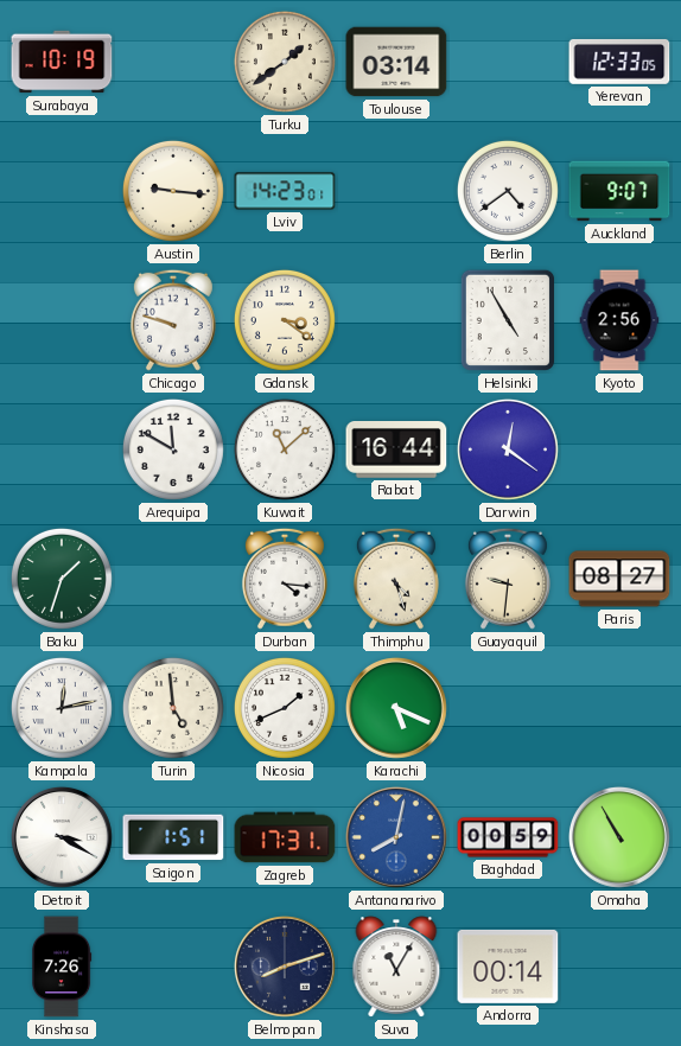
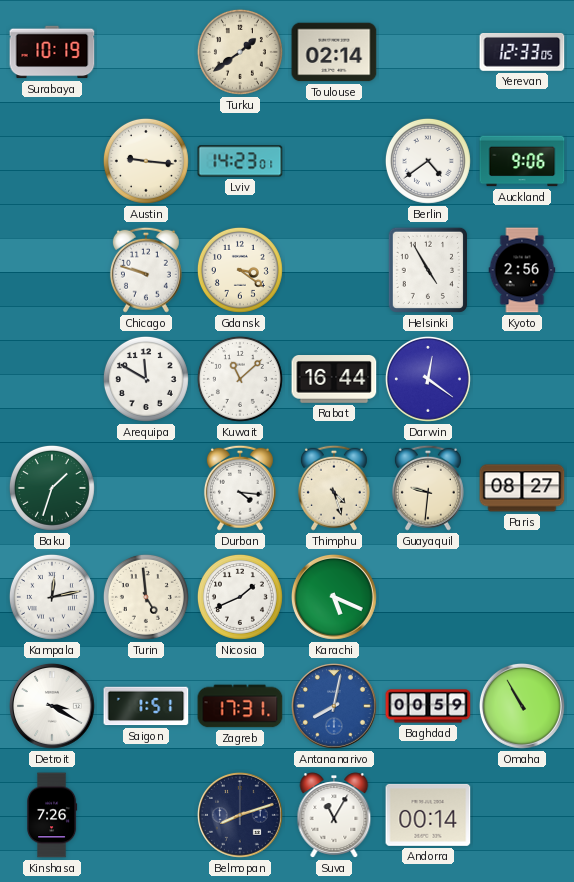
Toulouse: 03:14 -> 02:14
Auckland: 9:07 -> 9:06
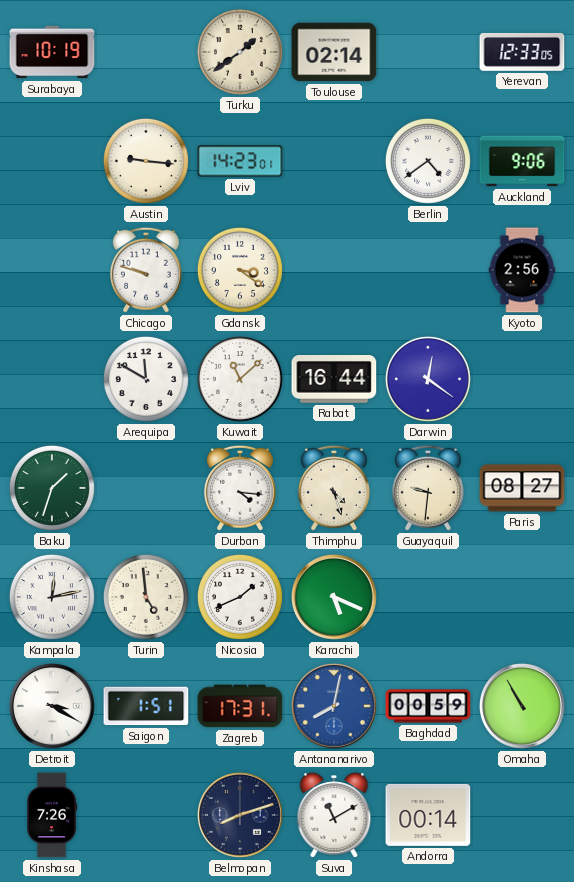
Helsinki: 4:55 -> none
Suva: 11:05 -> 11:10
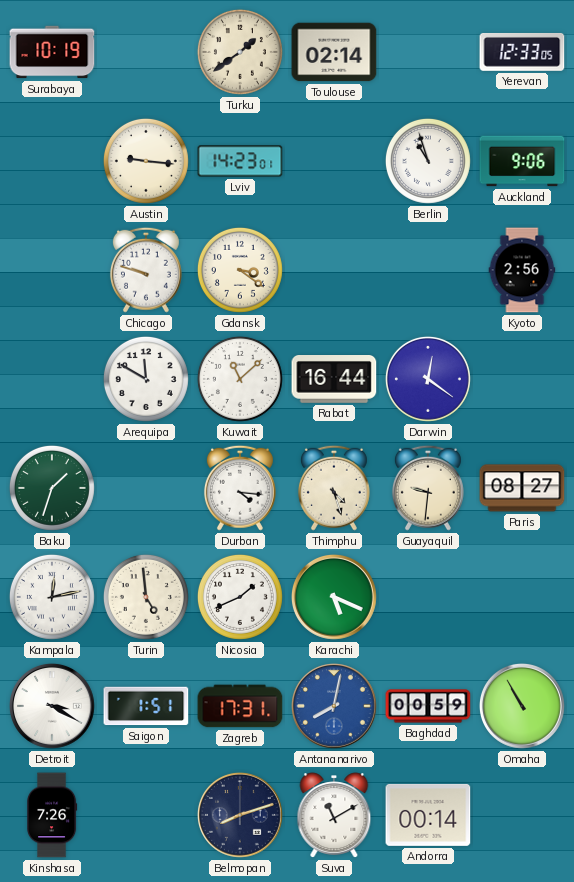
Berlin: 4:39 -> 10:57
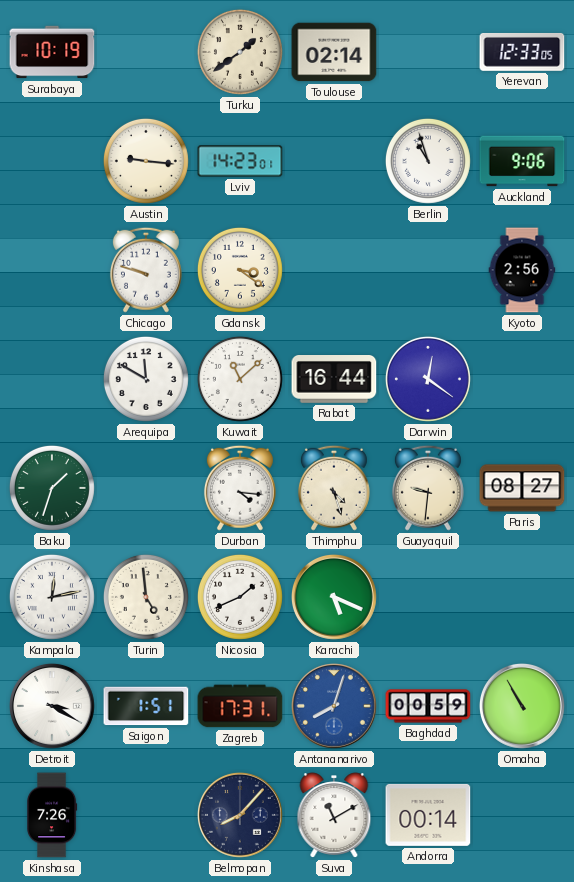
Antananarivo: 8:02 -> 8:03
Belmopan: 8:12 -> 8:07
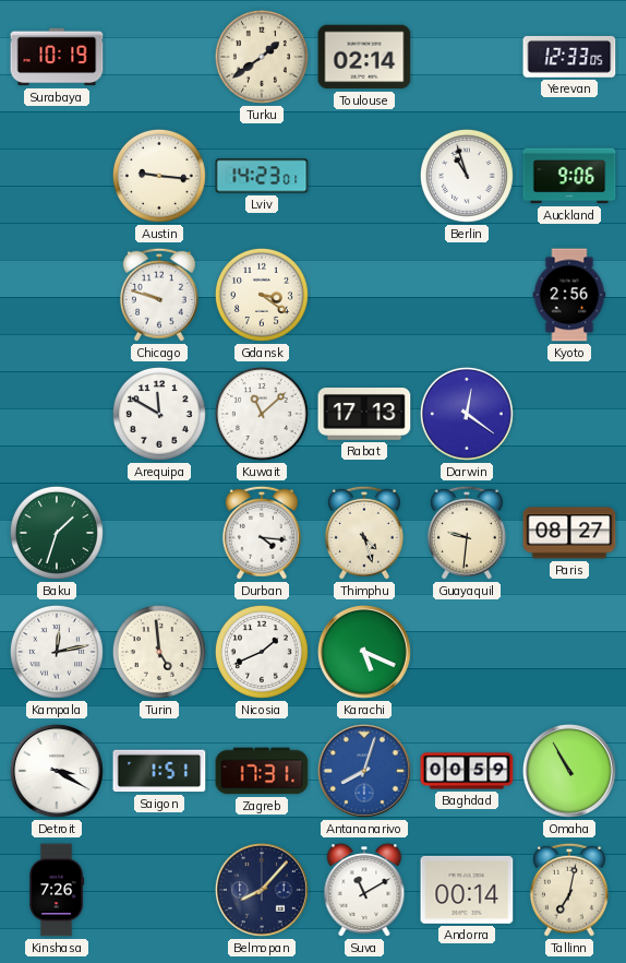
Rabat: 16:44 -> 17:13
Tallinn: none -> 7:02
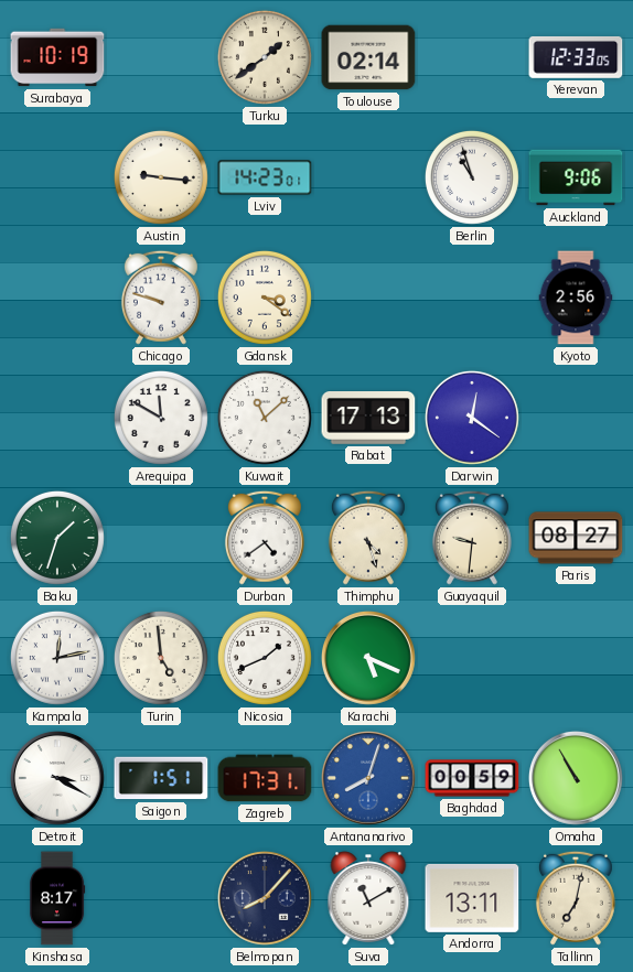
Durban: 4:16 -> 4:39
Kinshasa: 7:26 -> 8:17
Andorra: 00:14 -> 13:11
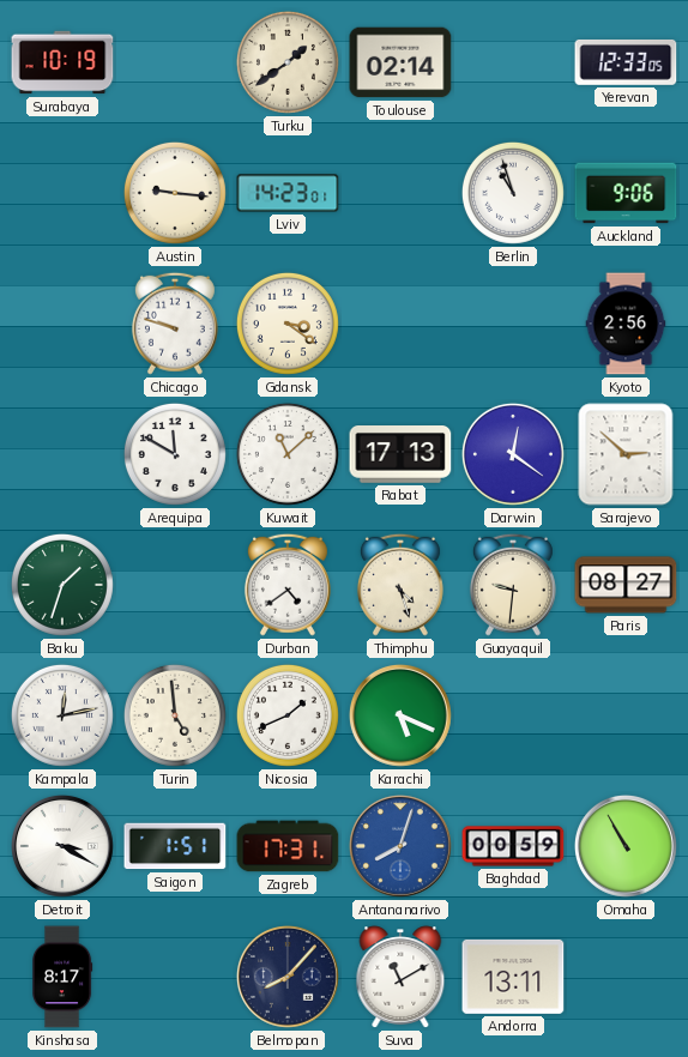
Sarajevo: none -> 2:52
Tallinn: 7:02 -> none
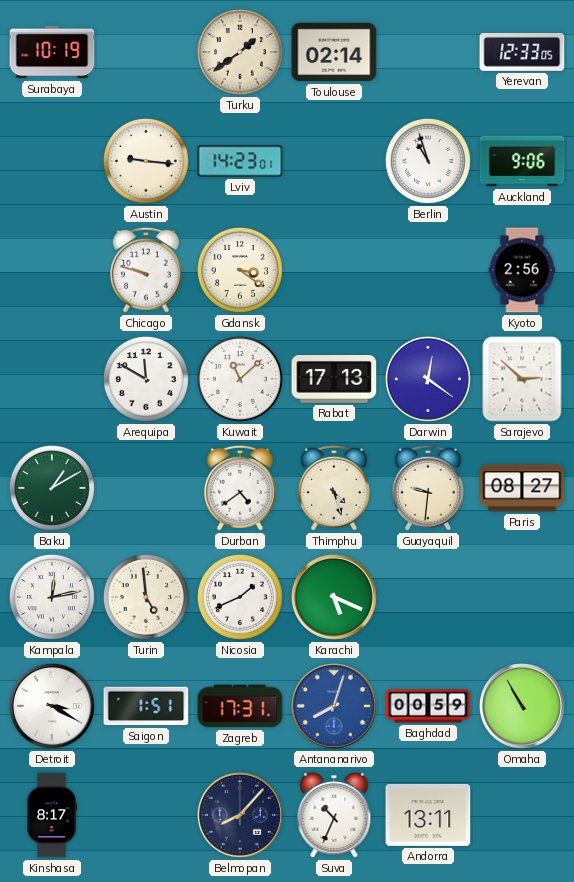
Baku: 1:33 -> 1:10
Suva: 11:10 -> 10:34
